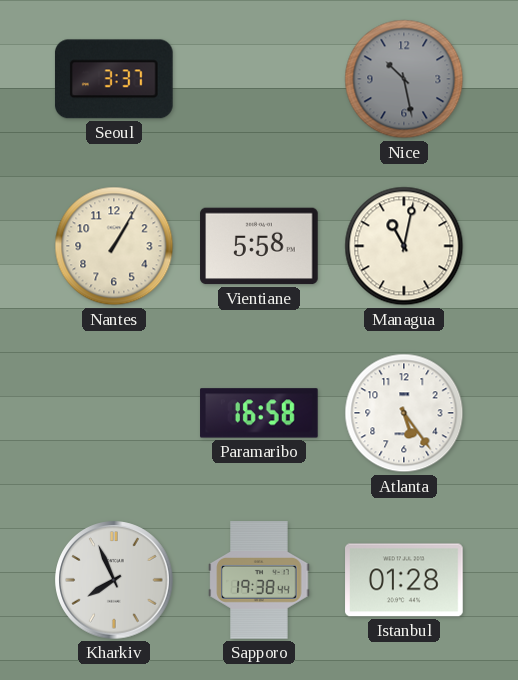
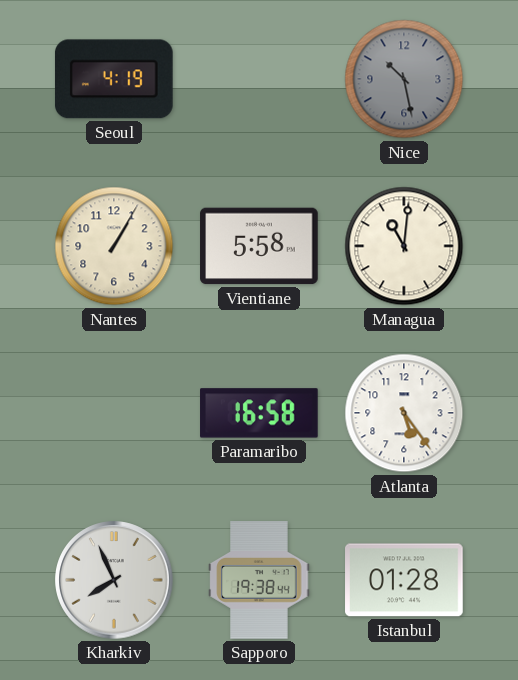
Seoul: 3:37 -> 4:19
Managua: 11:02 -> 11:01
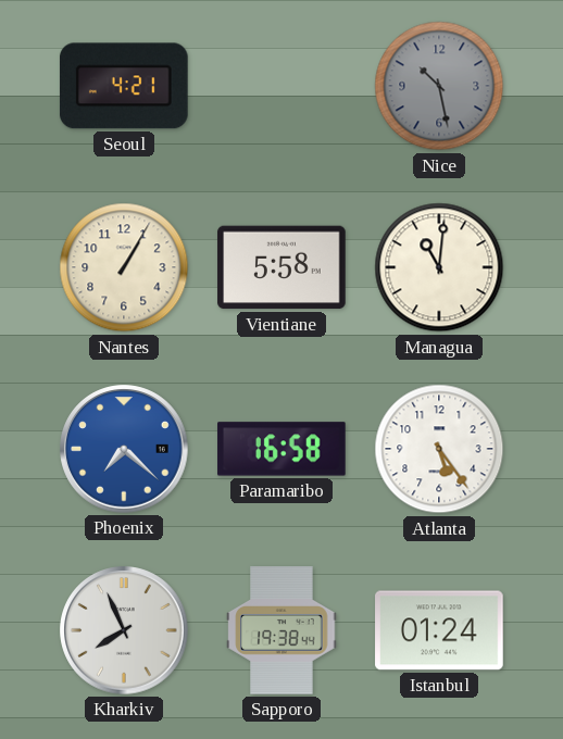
Seoul: 4:19 -> 4:21
Phoenix: none -> 7:22
Istanbul: 01:28 -> 01:24
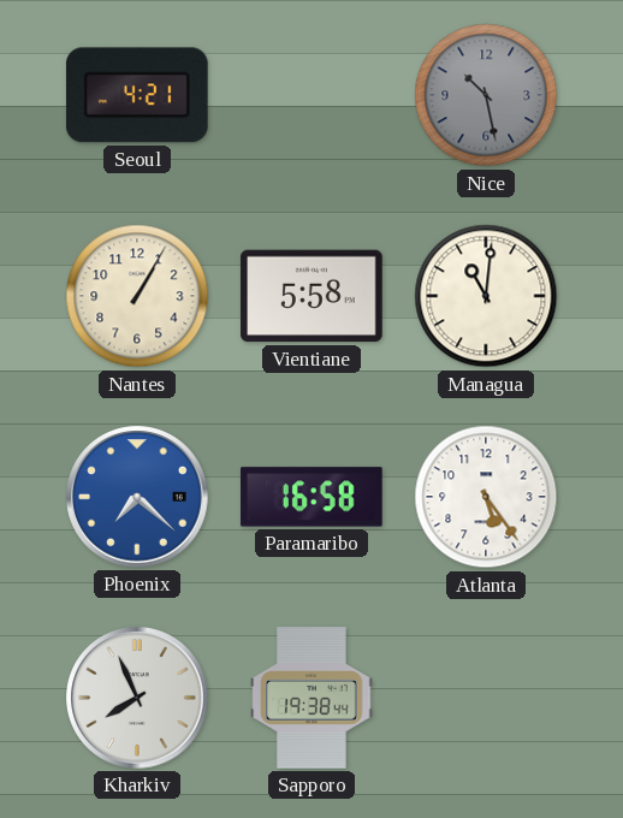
Istanbul: 01:24 -> none
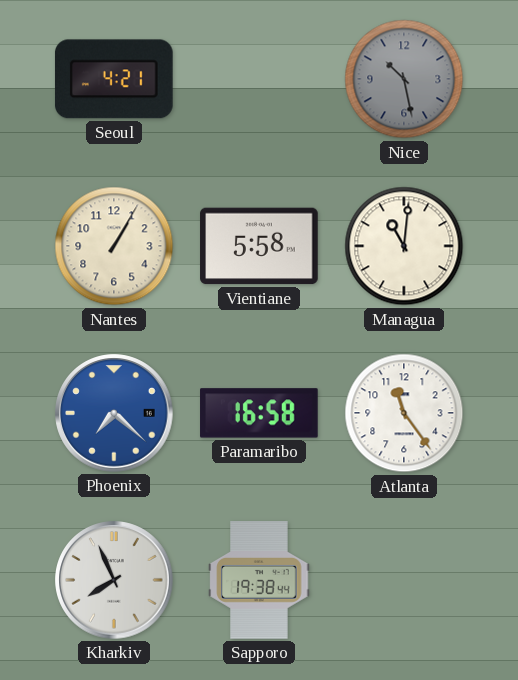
Atlanta: 5:24 -> 11:24
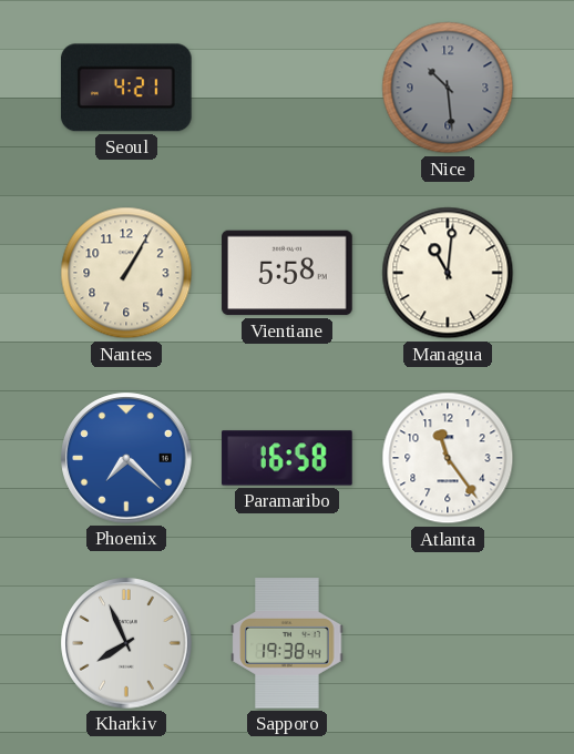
Nice: 10:28 -> 10:29
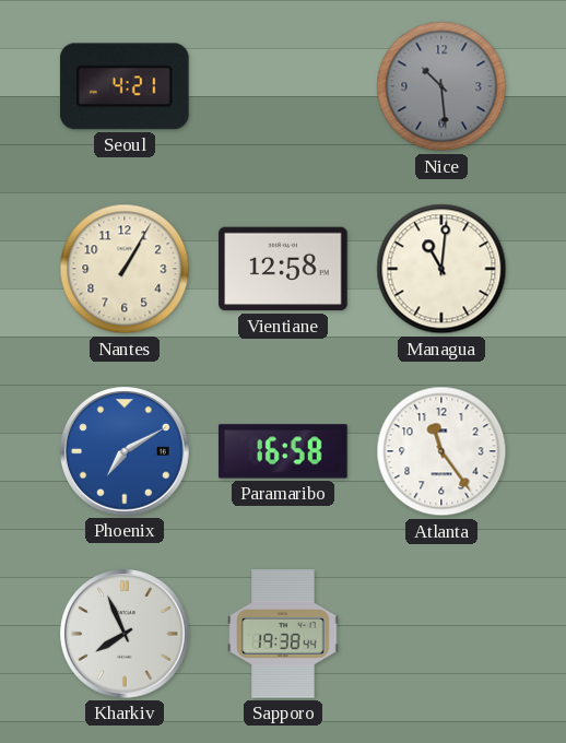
Vientiane: 5:58 -> 12:58
Phoenix: 7:22 -> 7:10
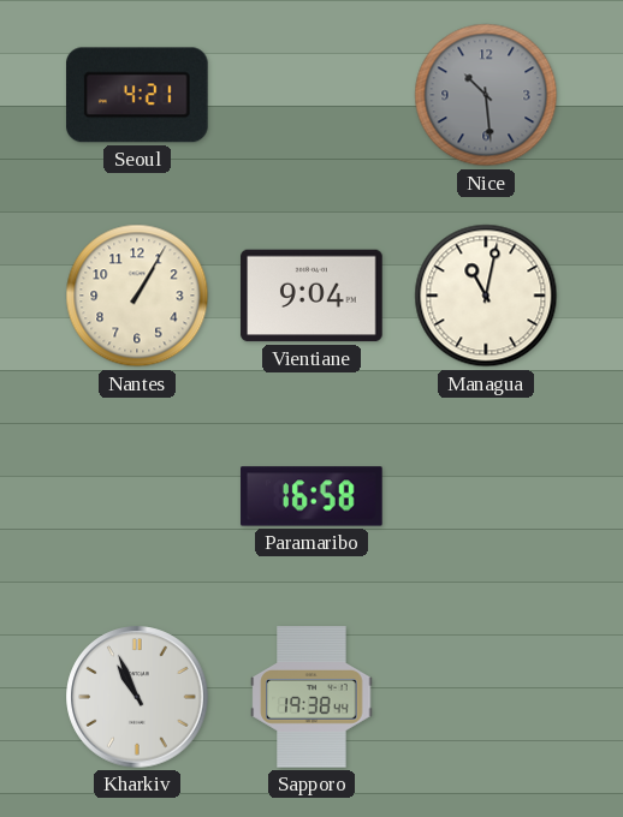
Vientiane: 12:58 -> 9:04
Managua: 11:01 -> 11:02
Phoenix: 7:10 -> none
Atlanta: 11:24 -> none
Kharkiv: 7:56 -> 10:56
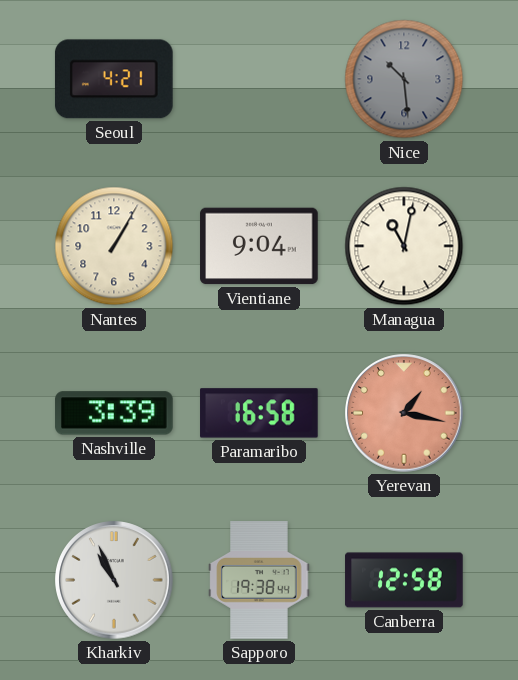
Nashville: none -> 3:39
Yerevan: none -> 1:17
Canberra: none -> 12:58
